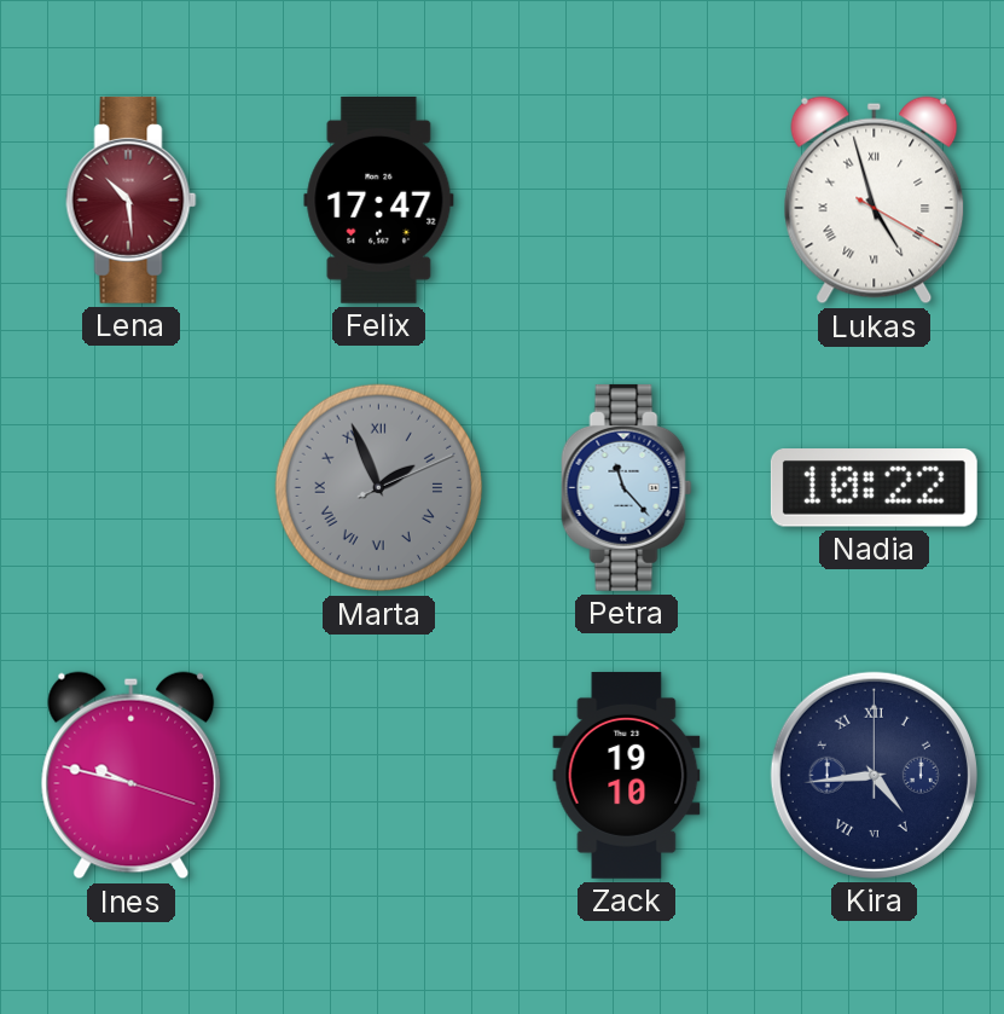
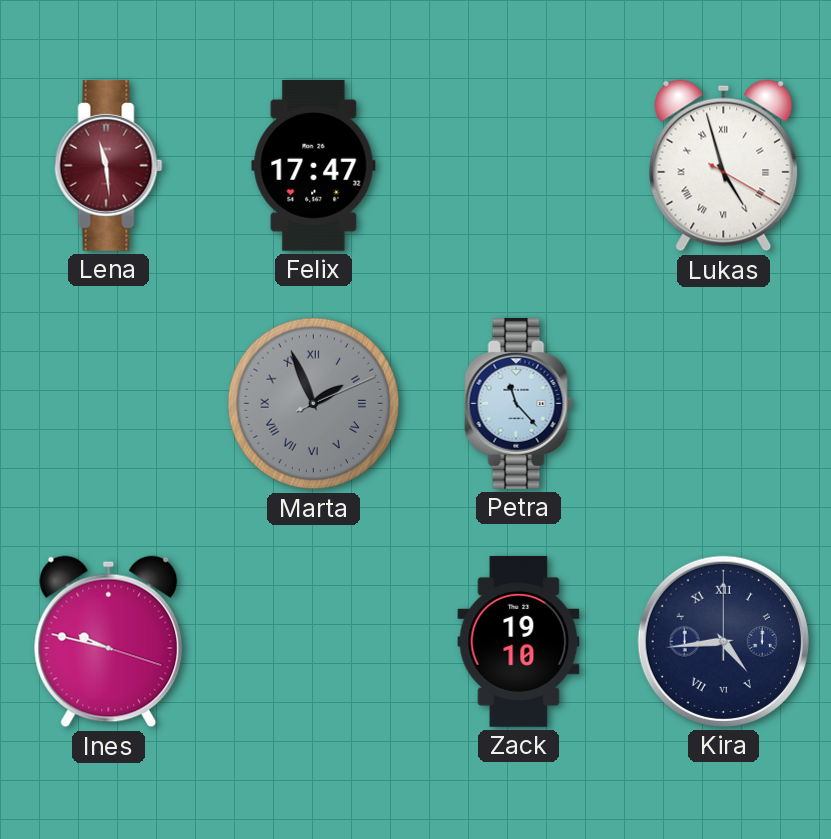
Lena: 10:29 -> 11:29
Nadia: 10:22 -> none
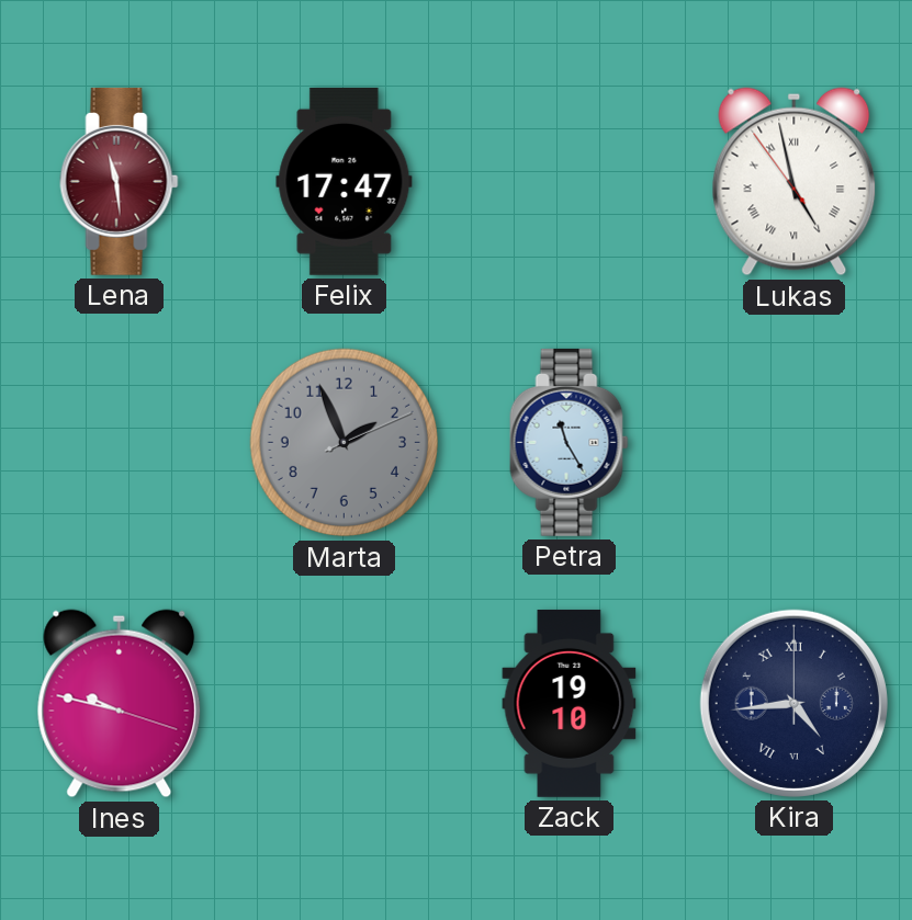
Lukas: 4:57:20 -> 4:57:54
Marta numerals: Roman -> Arabic
Petra: 11:23 -> 11:25
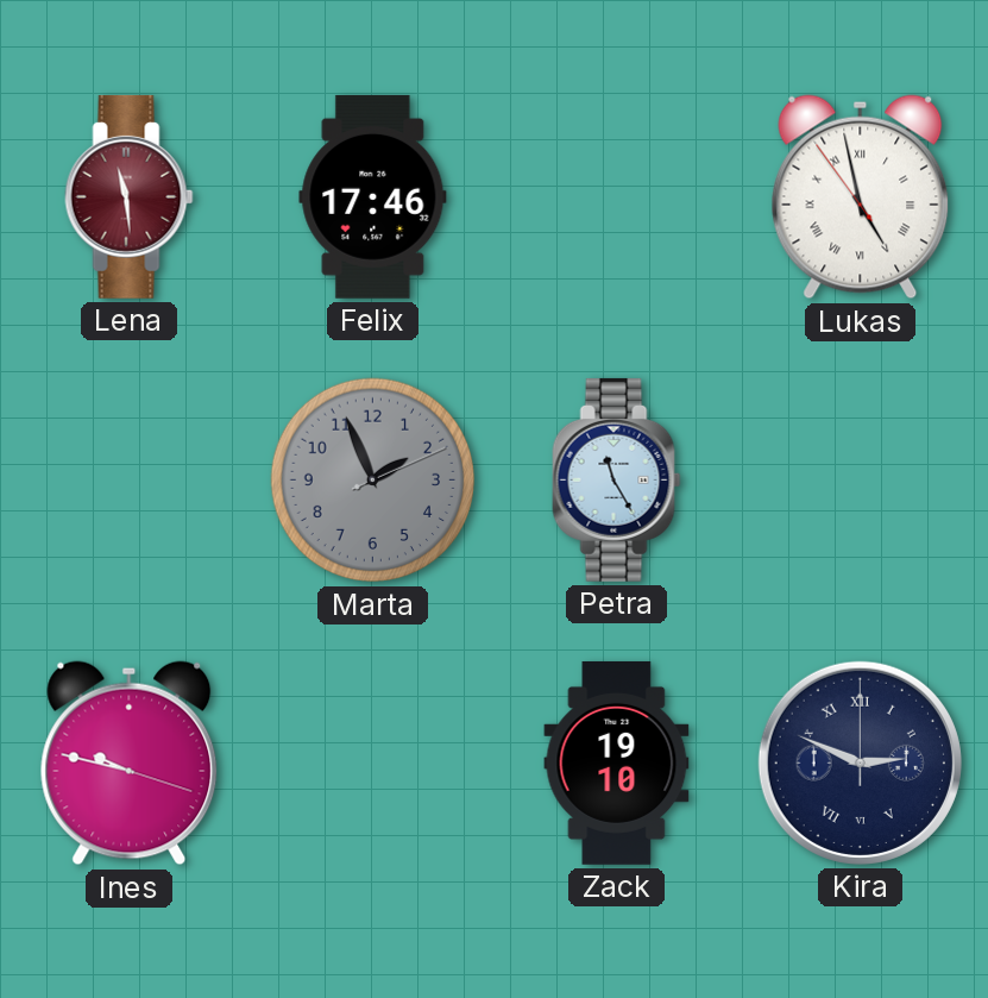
Felix: 17:47 -> 17:46
Kira: 4:44 -> 2:49
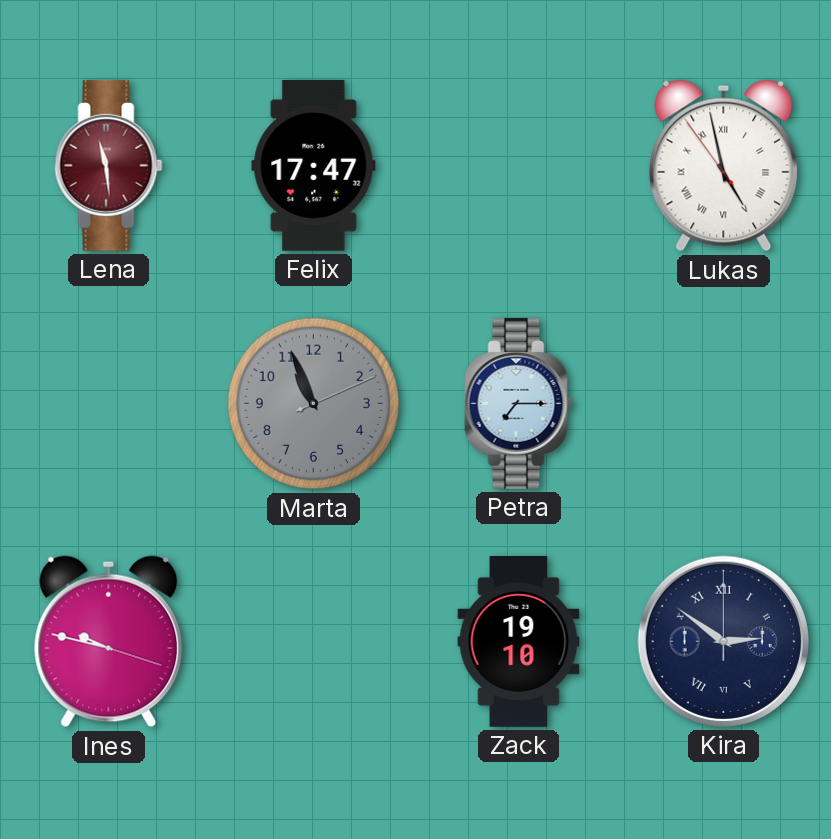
Felix: 17:46 -> 17:47
Marta: 1:56 -> 10:56
Petra: 11:25 -> 7:15
Kira: 2:49 -> 2:51
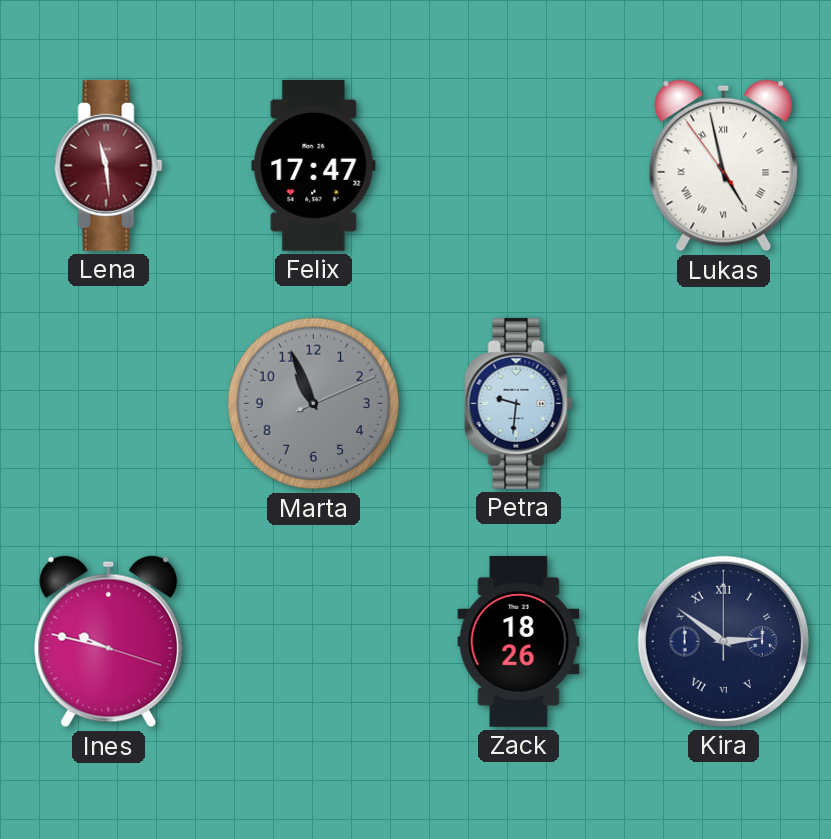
Petra: 7:15 -> 9:31
Zack: 19:10 -> 18:26
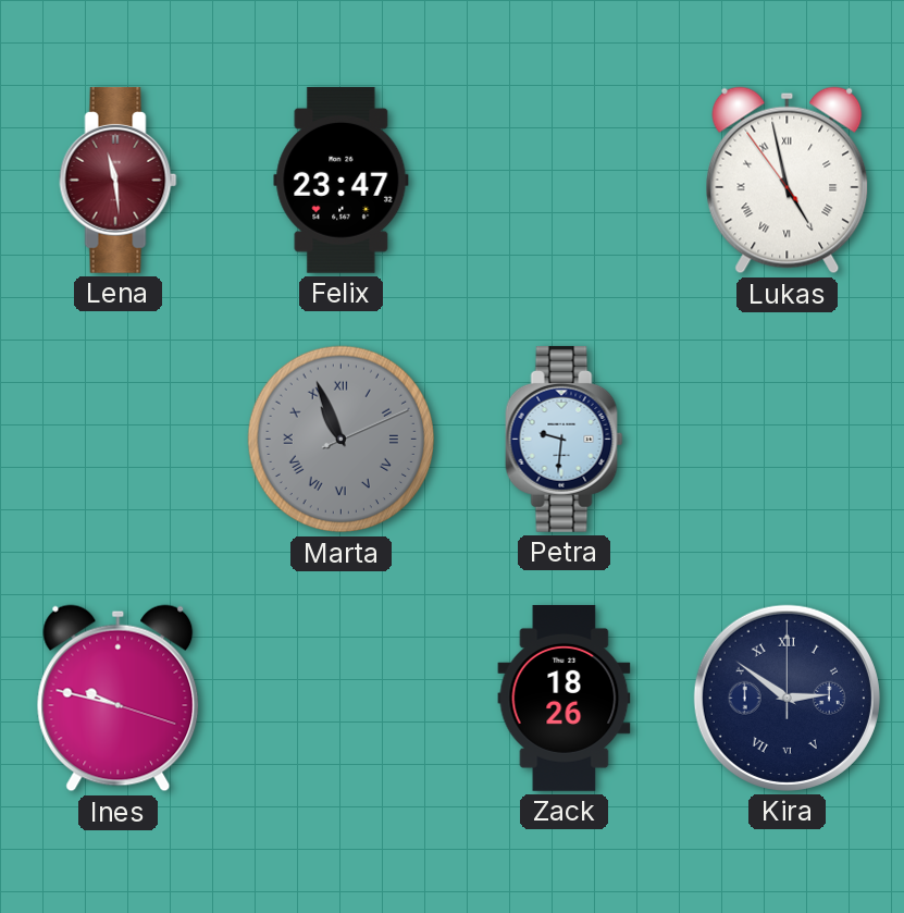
Felix: 17:47 -> 23:47
Marta numerals: Arabic -> Roman
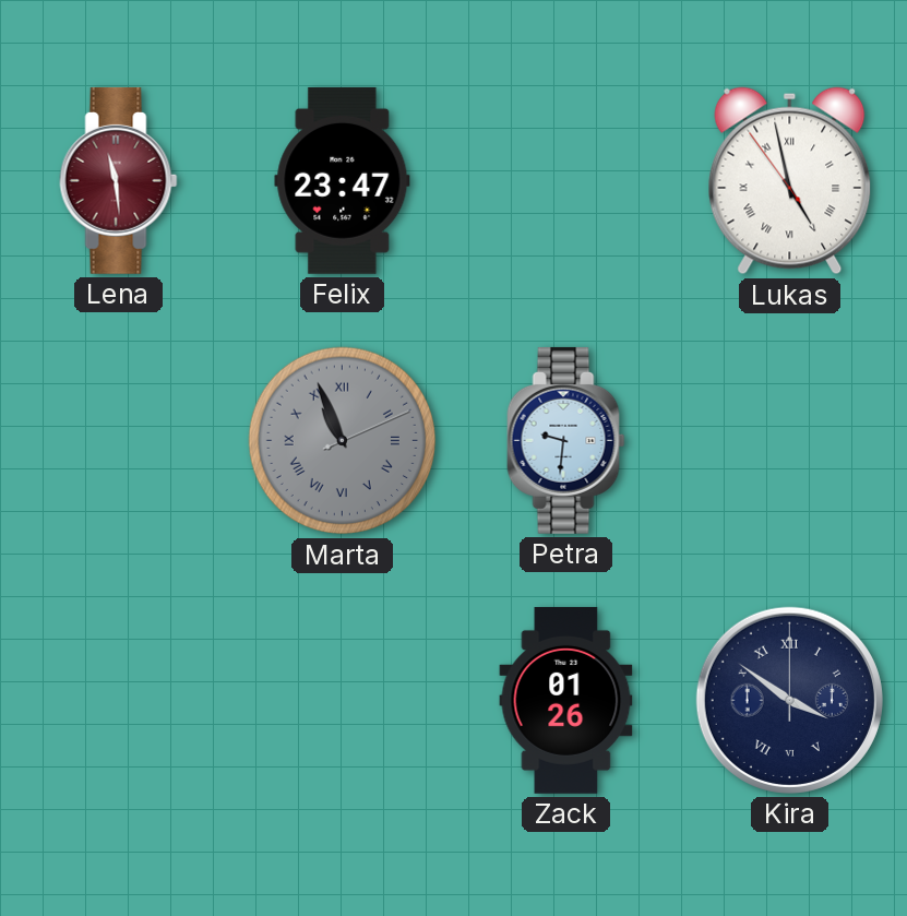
Ines: 9:47 -> none
Zack: 18:26 -> 01:26
Kira: 2:51 -> 3:51
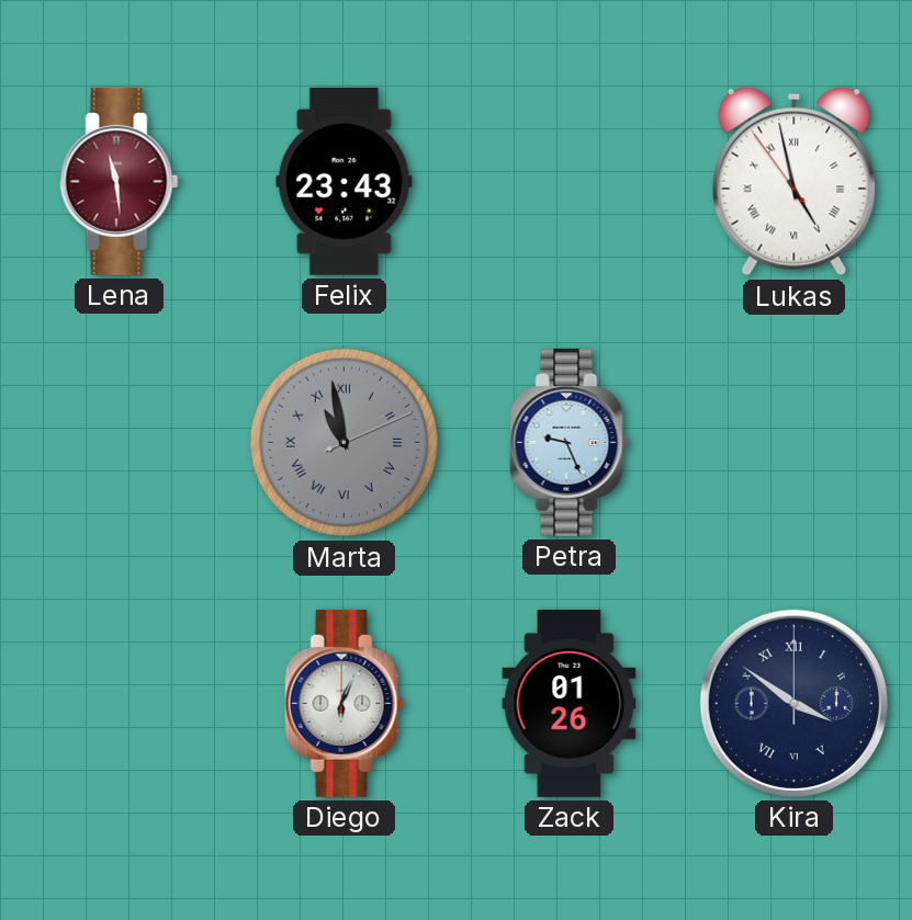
Felix: 23:47 -> 23:43
Marta: 10:56 -> 10:58
Petra: 9:31 -> 9:26
Diego: none -> 6:04
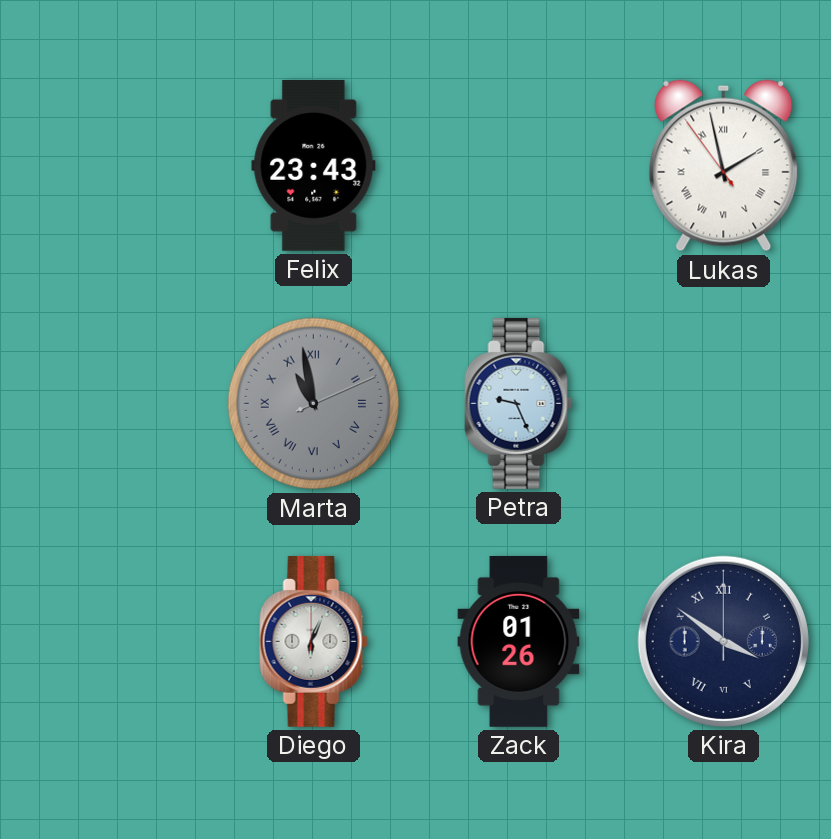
Lena: 11:29 -> none
Lukas: 4:57 -> 1:57
